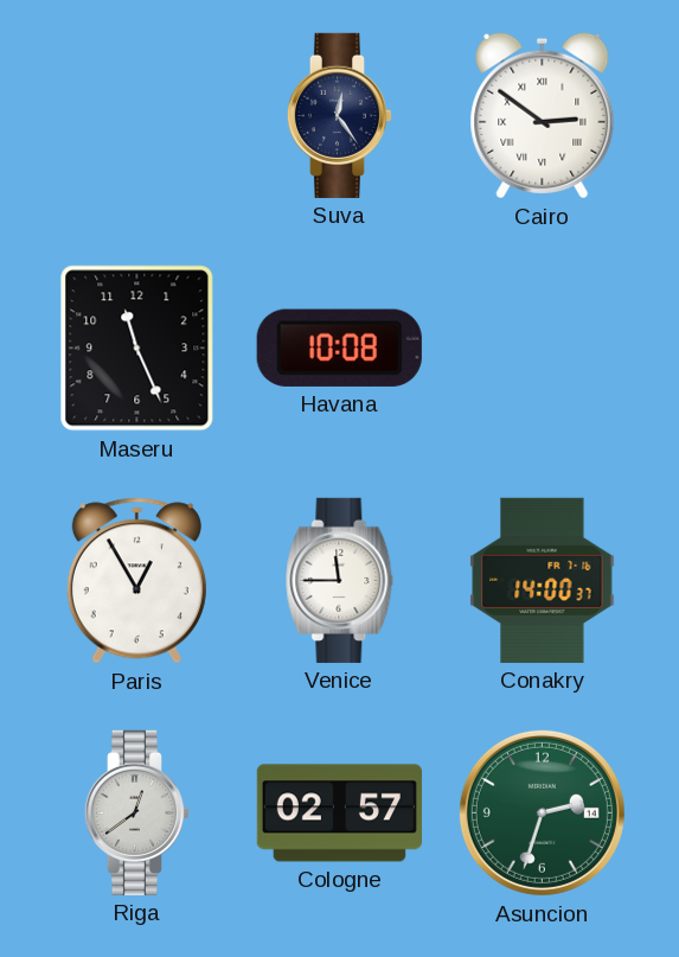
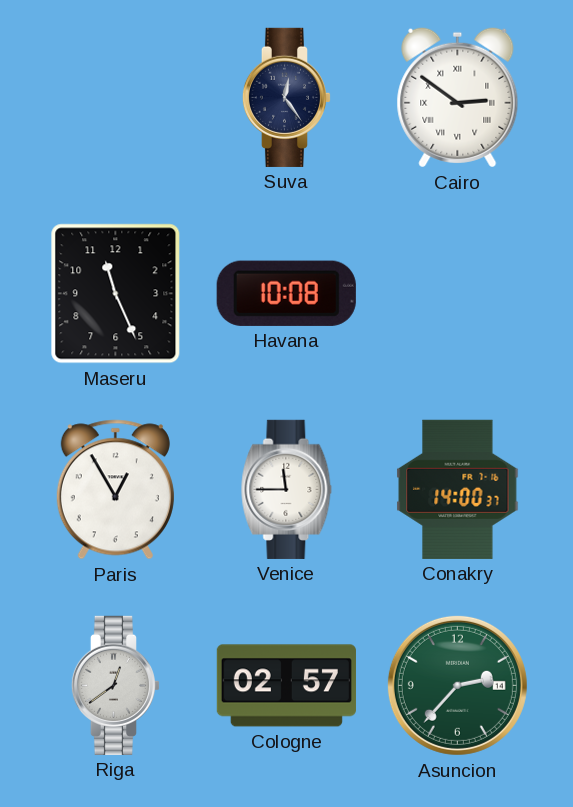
Asuncion: 2:33 -> 2:37
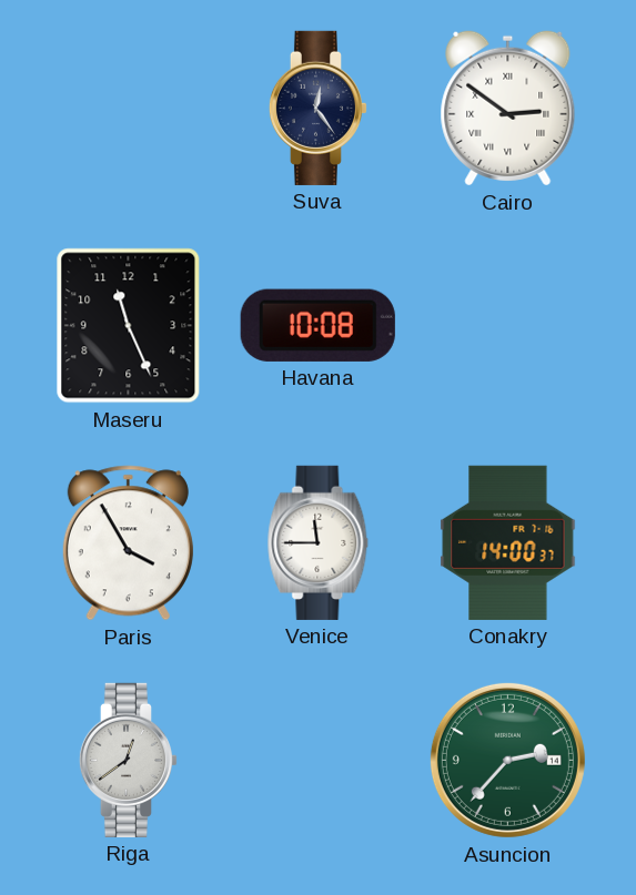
Paris: 12:55 -> 3:55
Cologne: 02:57 -> none
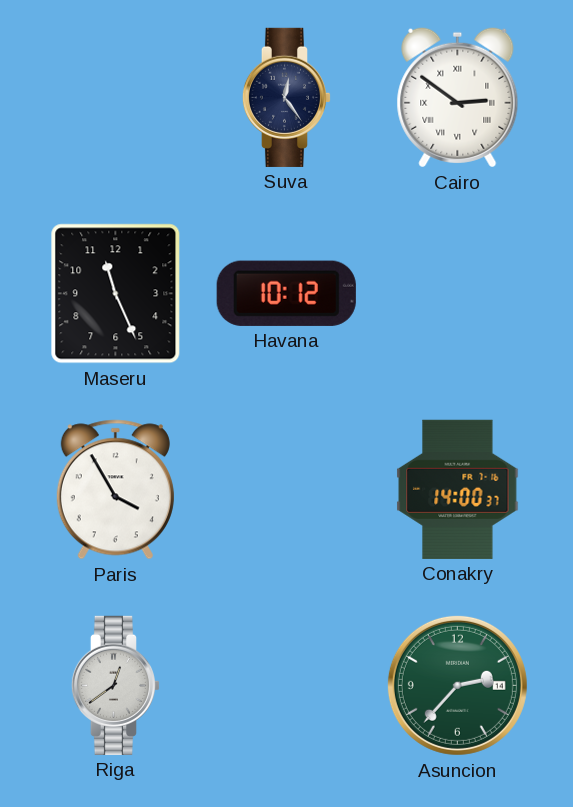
Havana: 10:08 -> 10:12
Venice: 11:45 -> none
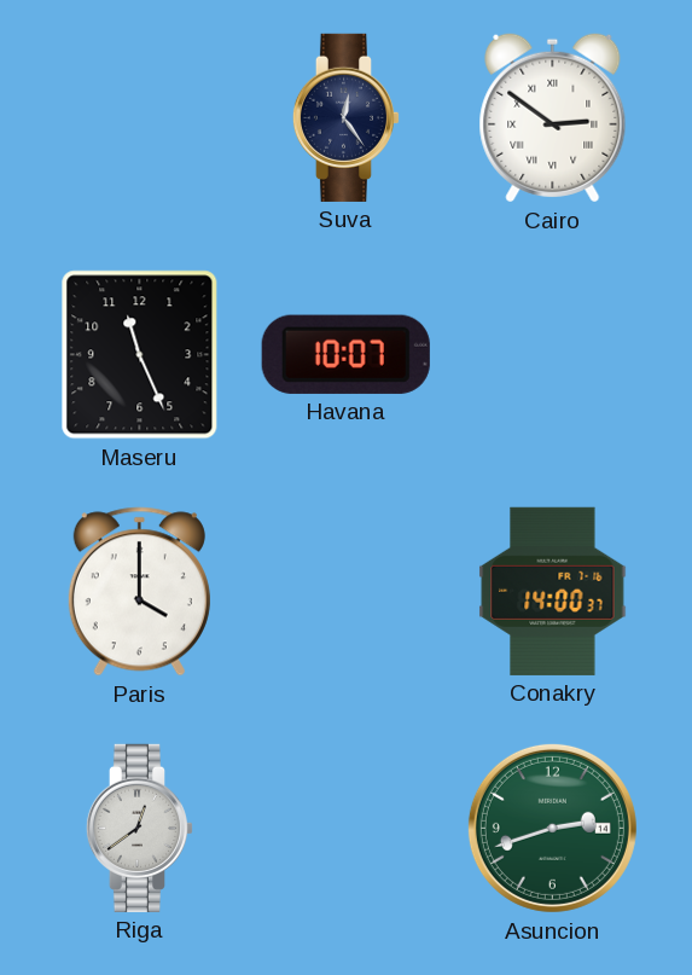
Havana: 10:12 -> 10:07
Paris: 3:55 -> 4:00
Asuncion: 2:37 -> 2:42
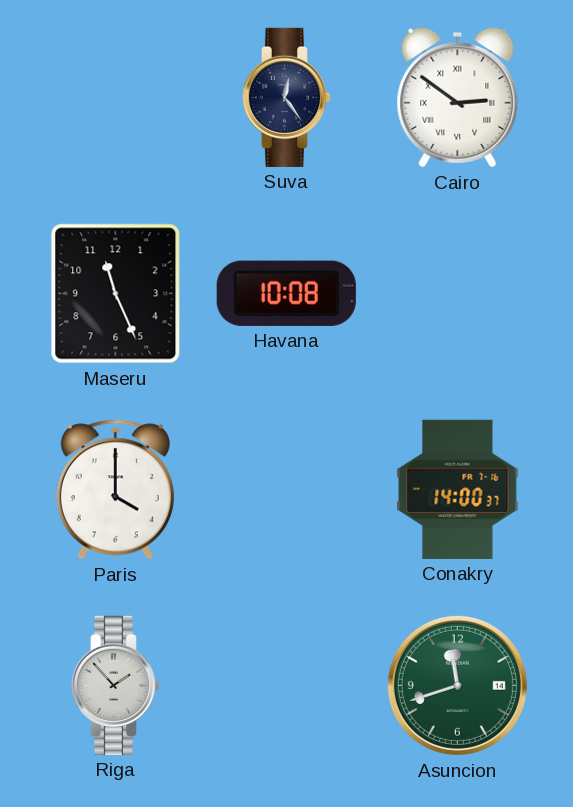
Havana: 10:07 -> 10:08
Riga: 12:39 -> 1:53
Asuncion: 2:42 -> 11:42
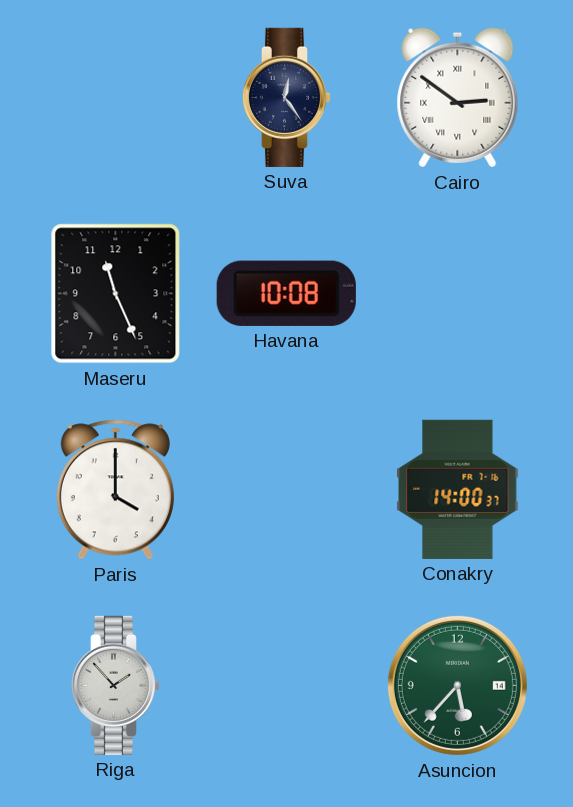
Asuncion: 11:42 -> 5:37
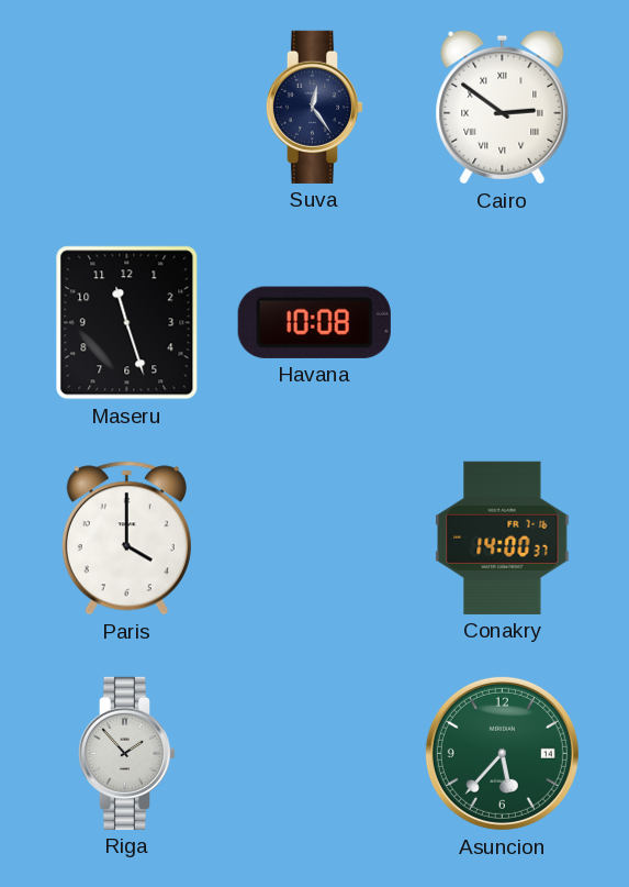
Maseru: 11:26 -> 11:27
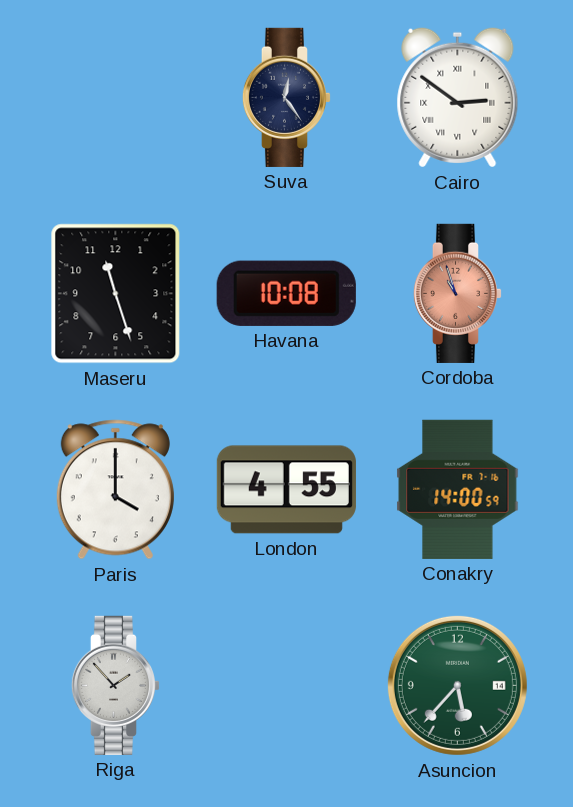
Cordoba: none -> 10:57
London: none -> 4:55
Conakry: 14:00:37 -> 14:00:59
